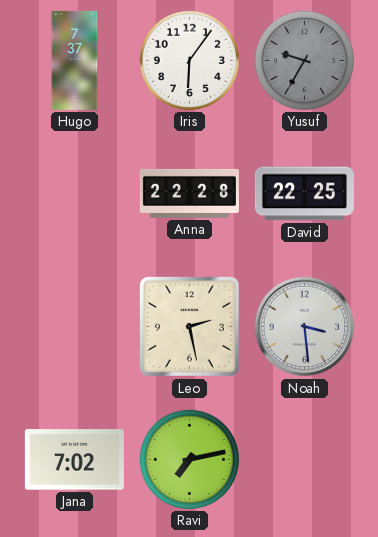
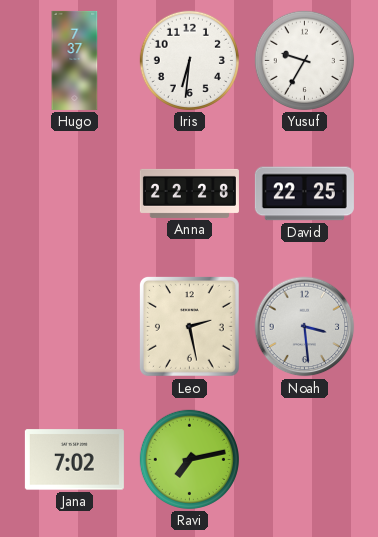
Iris: 6:06 -> 6:31
Yusuf dial: grey -> white
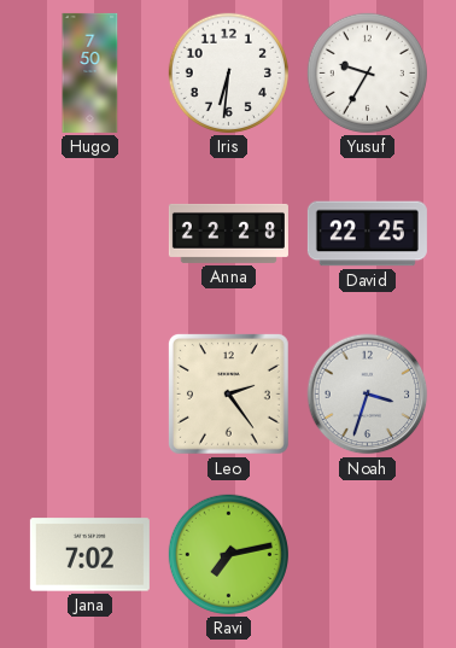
Hugo: 7:37 -> 7:50
Leo: 2:28 -> 2:24
Noah: 3:29 -> 3:33
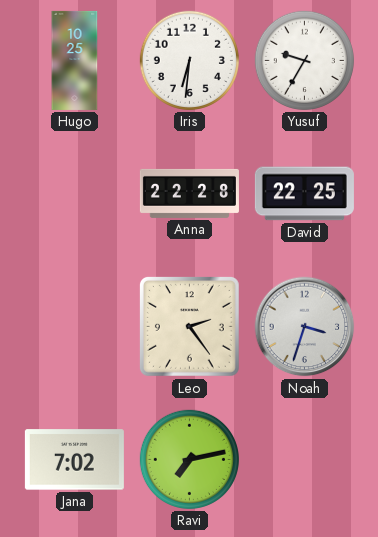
Hugo: 7:50 -> 10:25
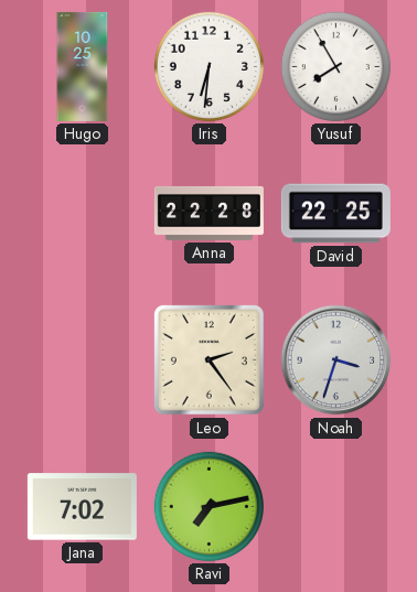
Yusuf: 9:35 -> 7:55
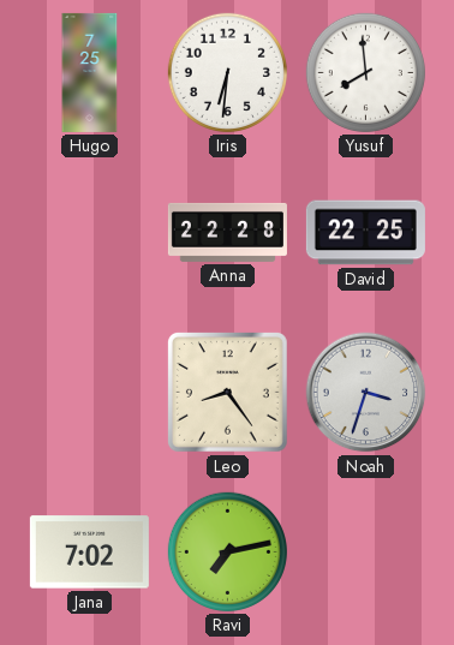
Hugo: 10:25 -> 7:25
Yusuf: 7:55 -> 7:59
Leo: 2:24 -> 8:24
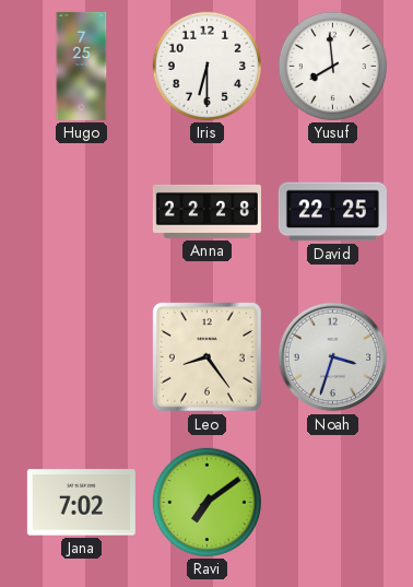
Iris: 6:31 -> 6:30
Ravi: 7:13 -> 7:09
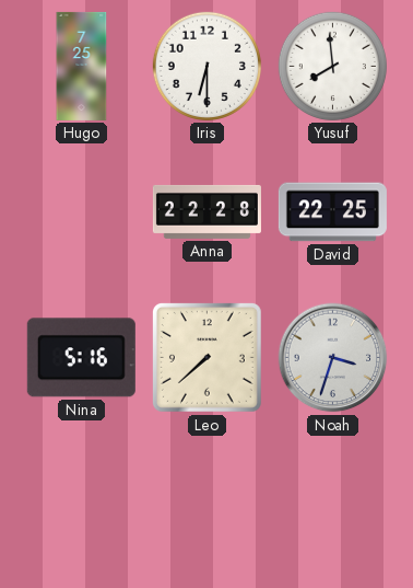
Nina: none -> 5:16
Leo: 8:24 -> 7:38
Jana: 7:02 -> none
Ravi: 7:09 -> none
